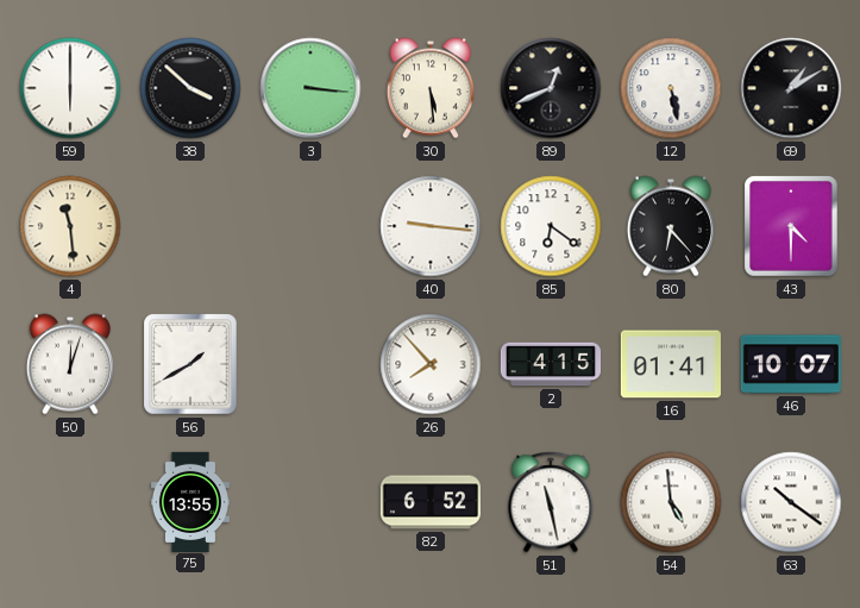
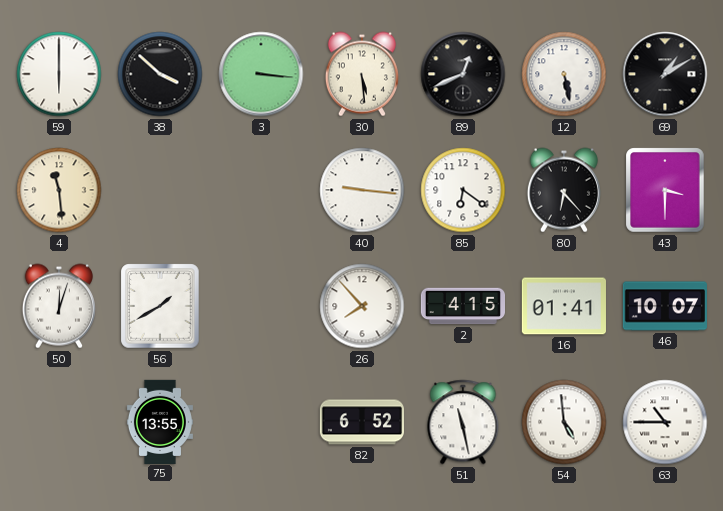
43: 4:30 -> 3:30
63: 10:21 -> 10:45
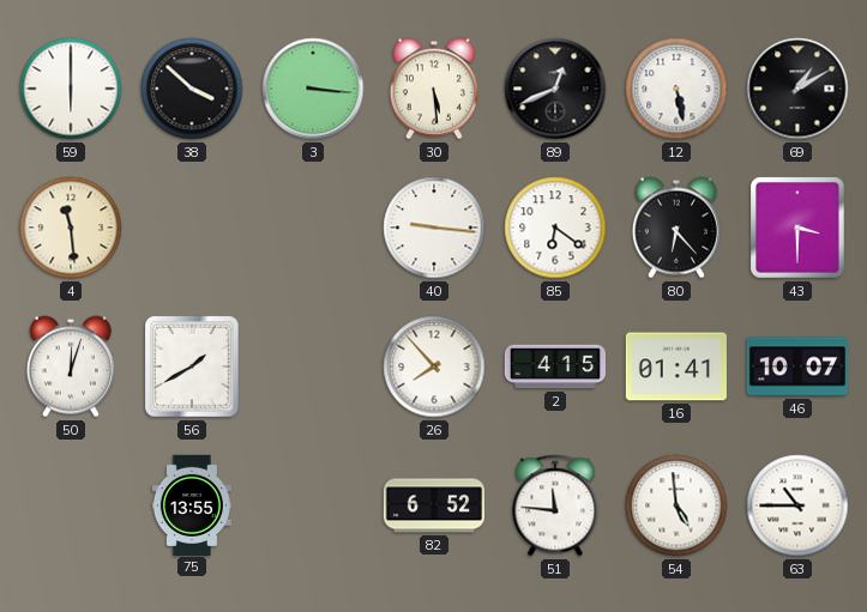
51: 11:28 -> 11:46
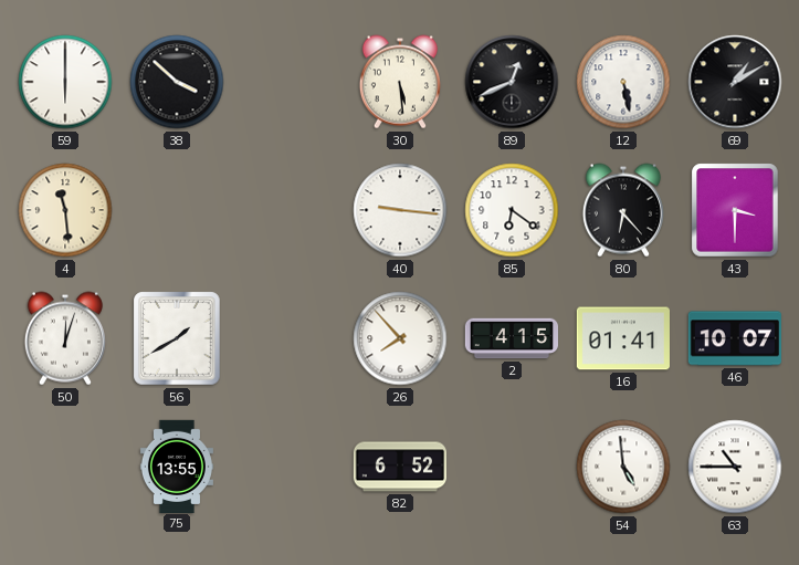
3: 3:16 -> none
51: 11:46 -> none
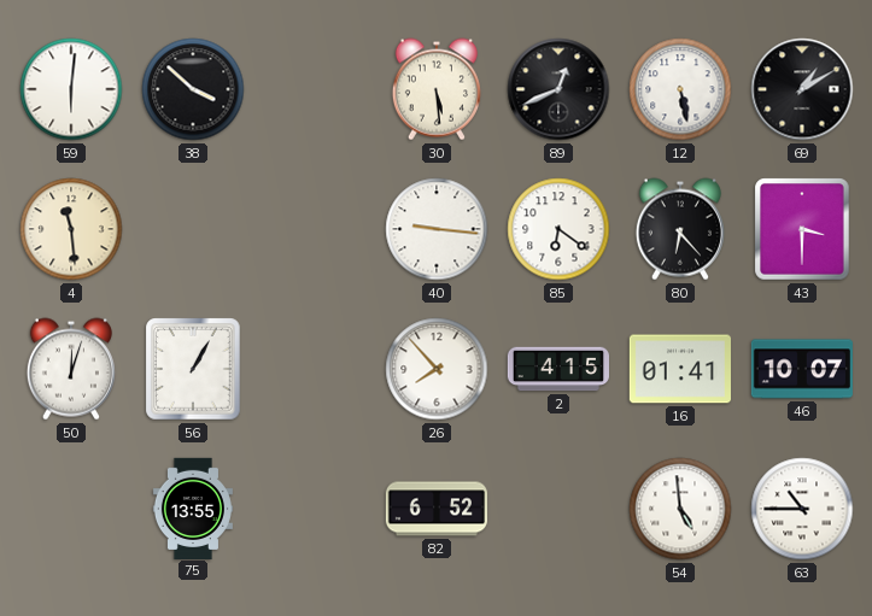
59: 6:00 -> 6:01
56: 1:40 -> 1:05
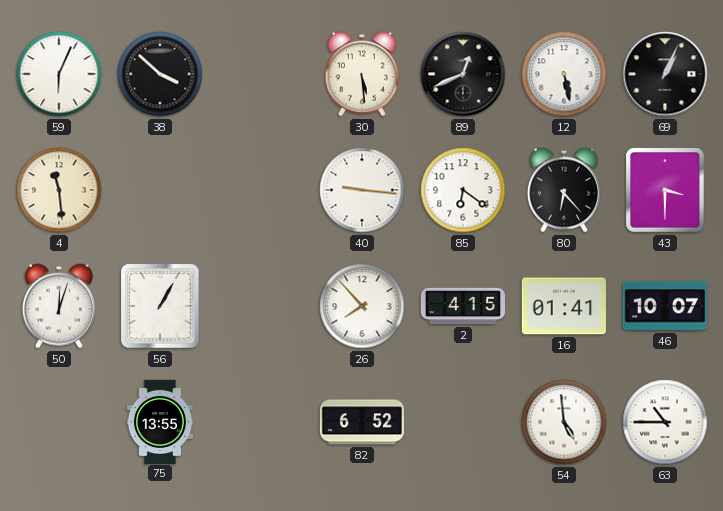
59: 6:01 -> 6:04
69: 1:10 -> 1:04
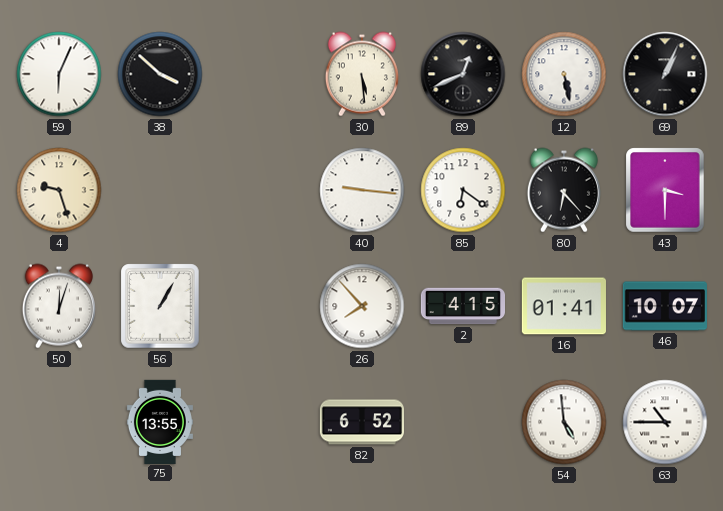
4: 11:29 -> 9:27
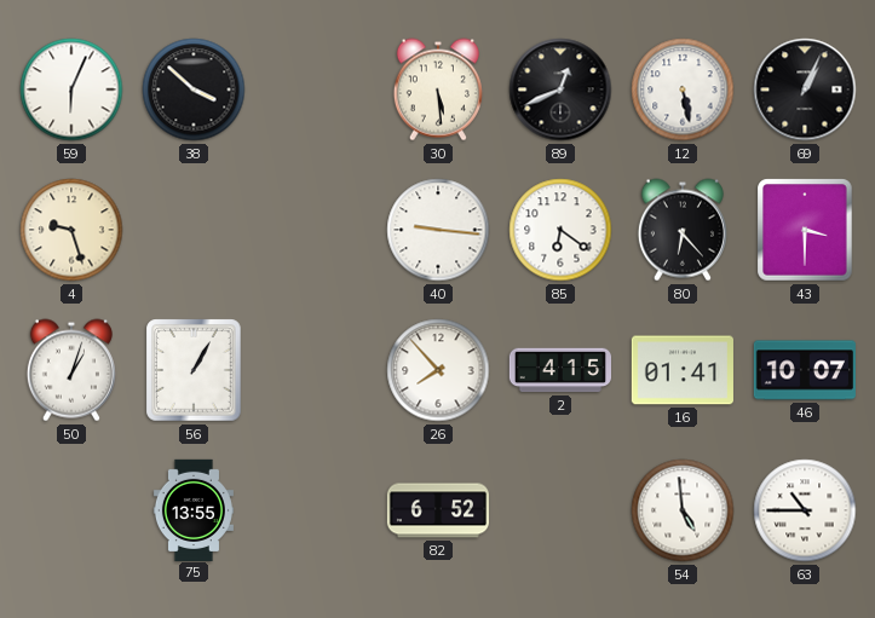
50: 12:03 -> 1:03
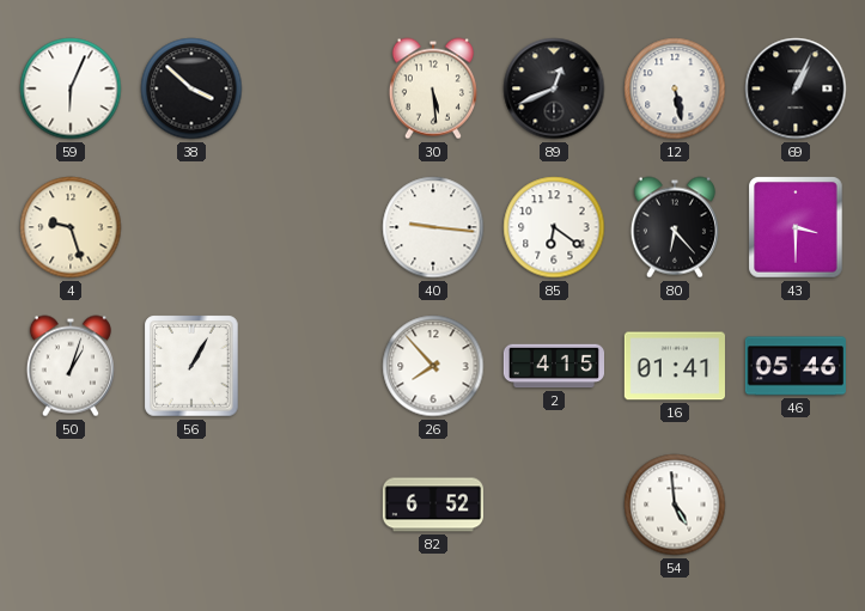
46: 10:07 -> 05:46
75: 13:55 -> none
63: 10:45 -> none
